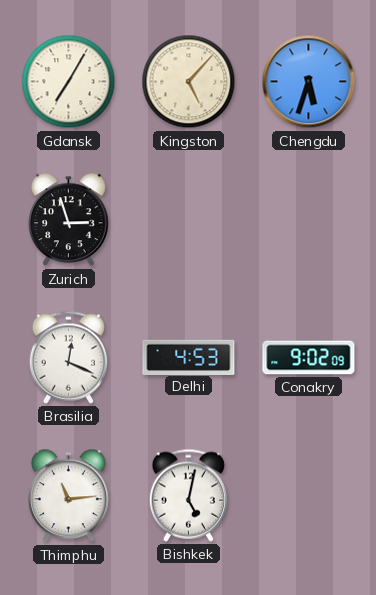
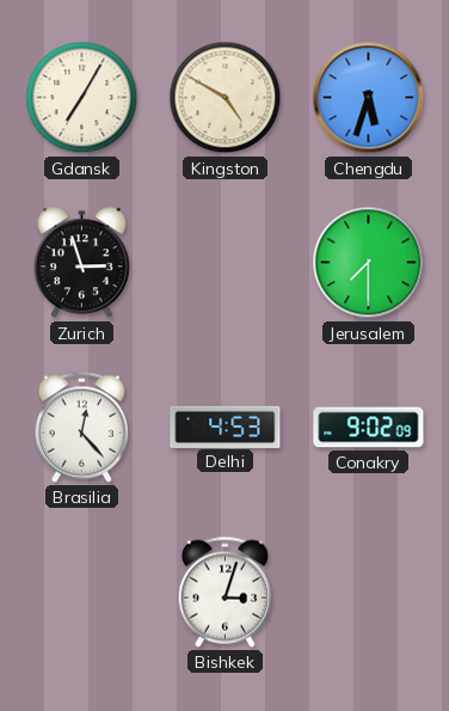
Kingston: 5:07 -> 4:50
Jerusalem: none -> 7:30
Brasilia: 12:19 -> 12:23
Thimphu: 11:14 -> none
Bishkek: 5:02 -> 3:03
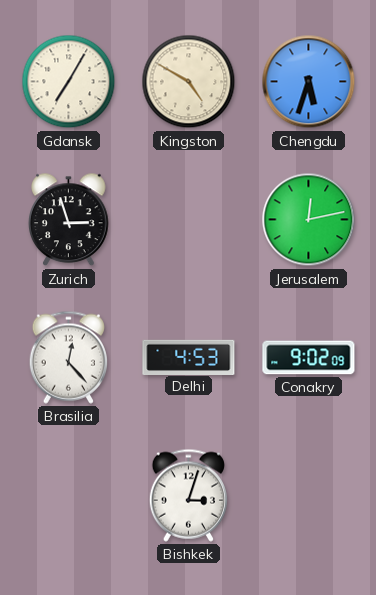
Jerusalem: 7:30 -> 12:13
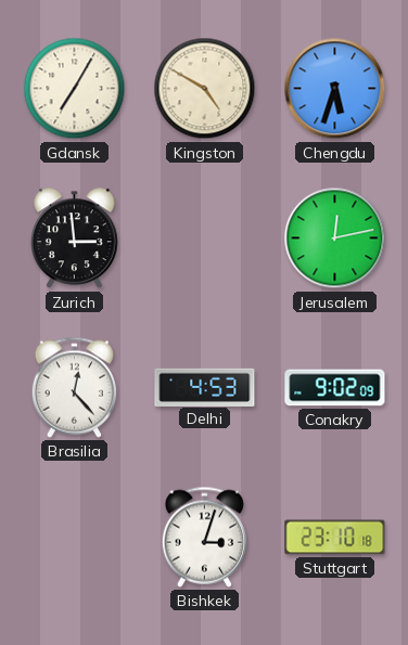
Zurich: 2:57 -> 2:59
Stuttgart: none -> 23:10
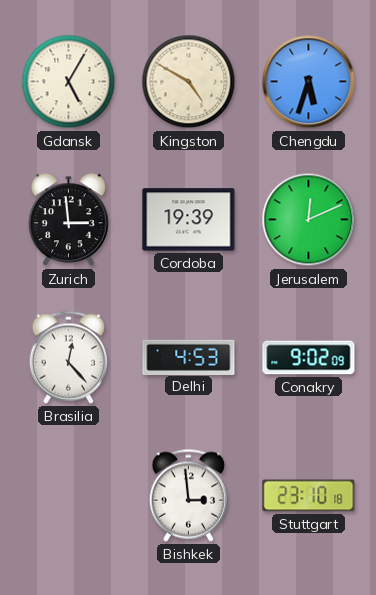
Gdansk: 7:05 -> 5:05
Cordoba: none -> 19:39
Jerusalem: 12:13 -> 12:11
Bishkek: 3:03 -> 2:59
